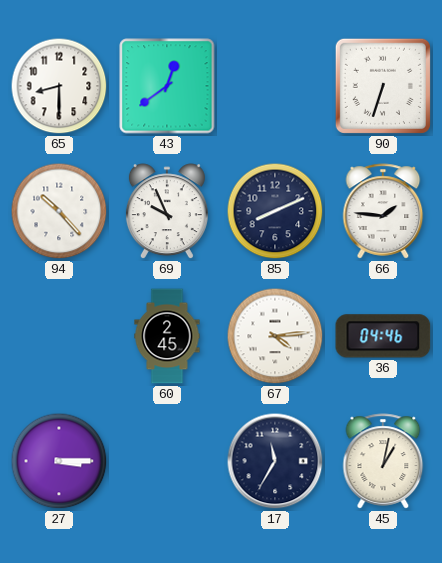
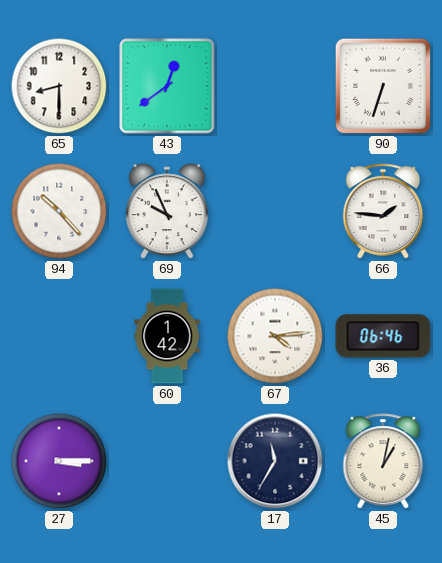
85: 8:11 -> none
60: 2:45 -> 1:42
36: 04:46 -> 06:46
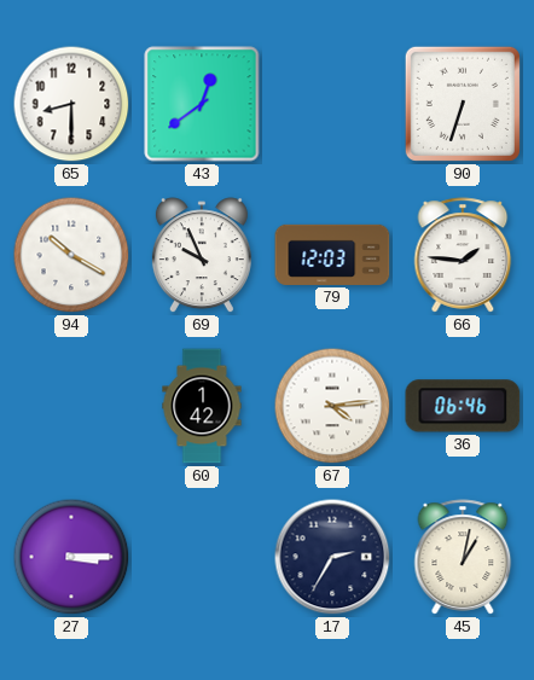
94: 10:23 -> 10:20
79: none -> 12:03
17: 11:35 -> 2:35
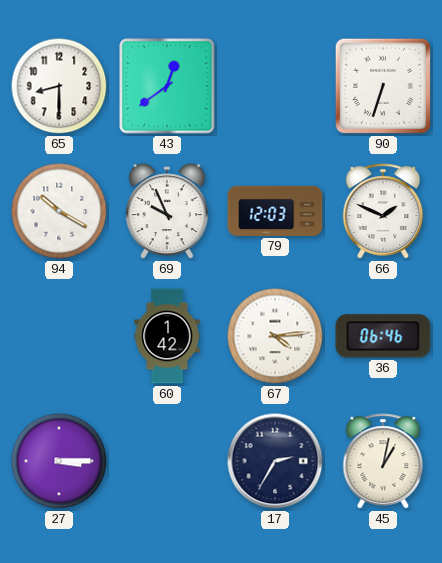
66: 1:46 -> 1:49
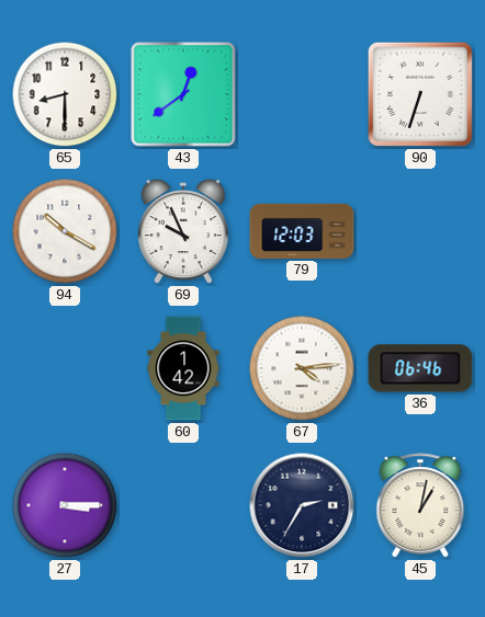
66: 1:49 -> none
